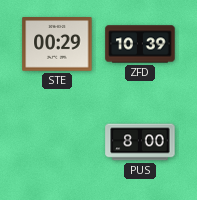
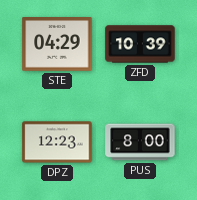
STE: 00:29 -> 04:29
DPZ: none -> 12:23
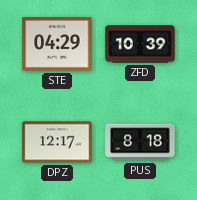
DPZ: 12:23 -> 12:17
PUS: 8:00 -> 8:18
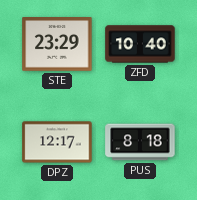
STE: 04:29 -> 23:29
ZFD: 10:39 -> 10:40
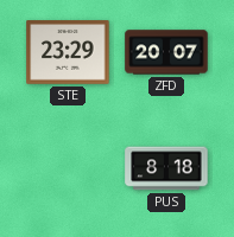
ZFD: 10:40 -> 20:07
DPZ: 12:17 -> none
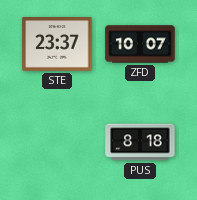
STE: 23:29 -> 23:37
ZFD: 20:07 -> 10:07
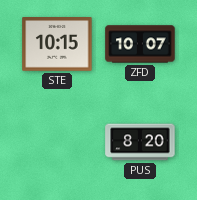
STE: 23:37 -> 10:15
PUS: 8:18 -> 8:20
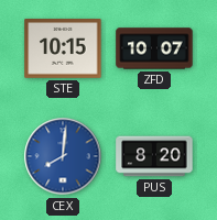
CEX: none -> 8:01
